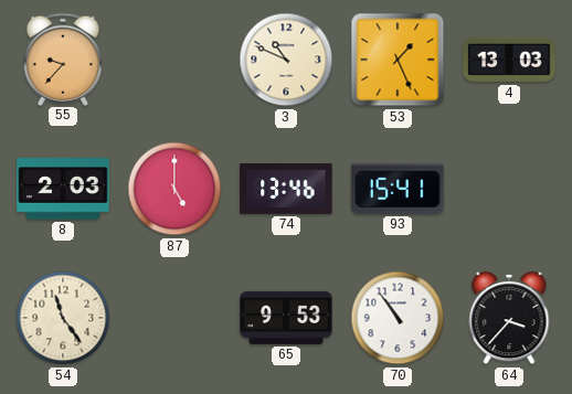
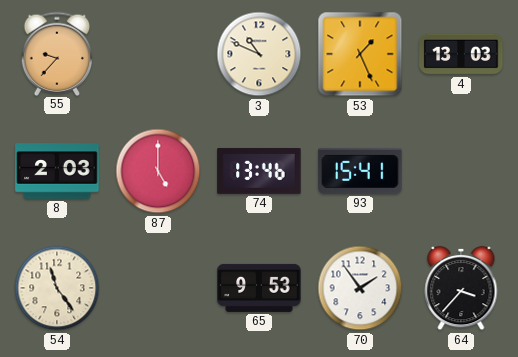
70: 10:54 -> 1:54
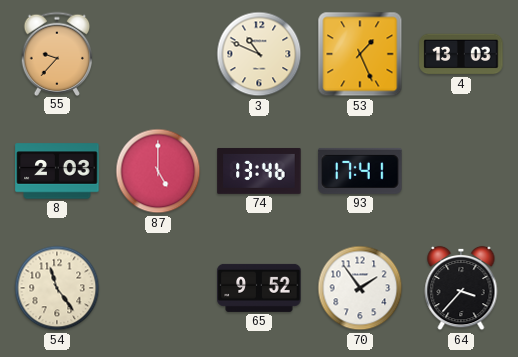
93: 15:41 -> 17:41
65: 9:53 -> 9:52
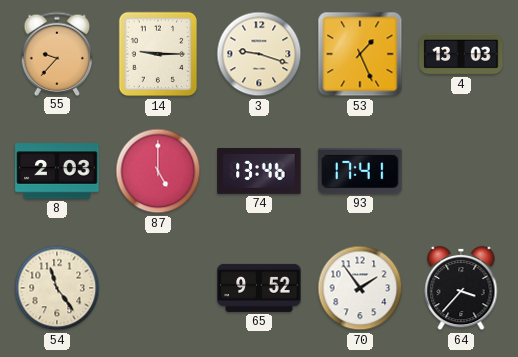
14: none -> 9:15
3: 10:49 -> 9:18
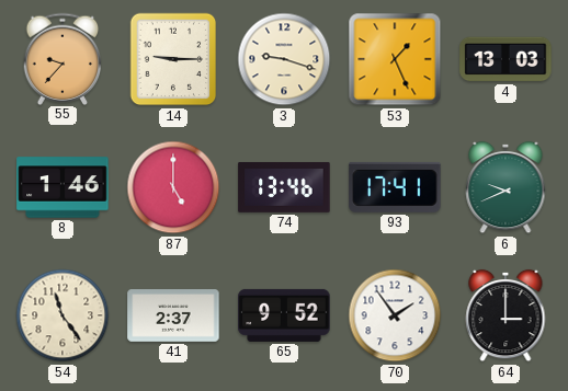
8: 2:03 -> 1:46
6: none -> 9:41
41: none -> 2:37
64: 3:37 -> 3:00
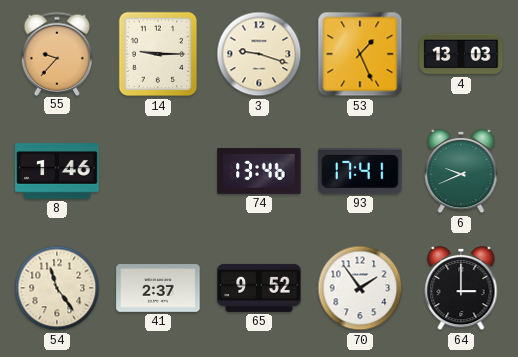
87: 5:00 -> none
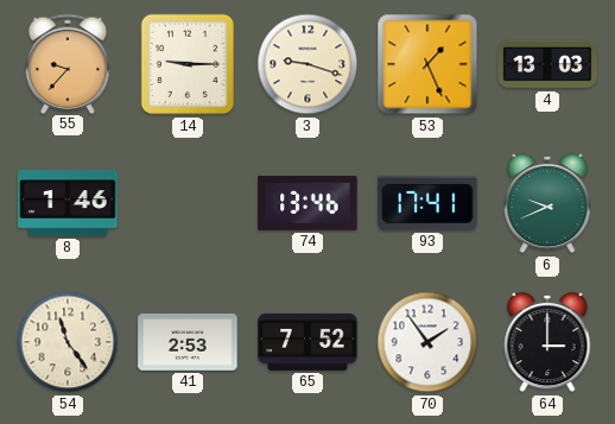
41: 2:37 -> 2:53
65: 9:52 -> 7:52
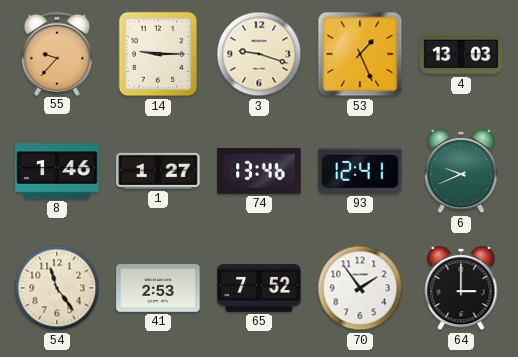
1: none -> 1:27
93: 17:41 -> 12:41
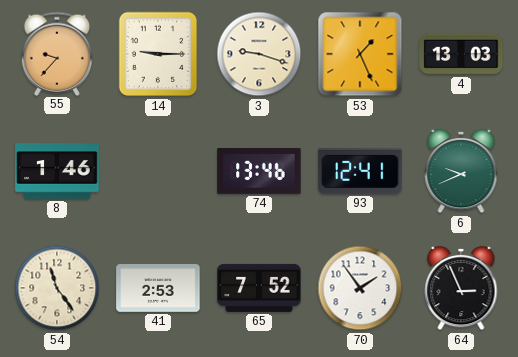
1: 1:27 -> none
64: 3:00 -> 2:56
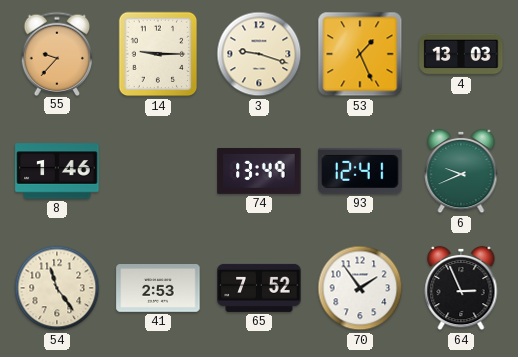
74: 13:46 -> 13:49
